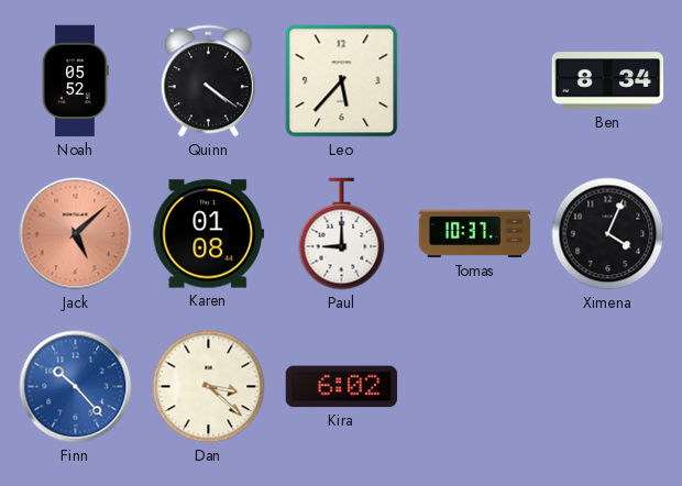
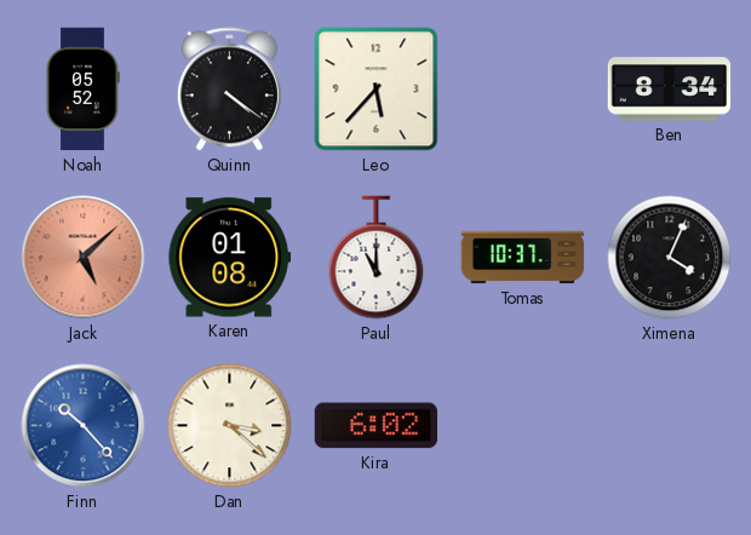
Paul: 9:00 -> 11:00
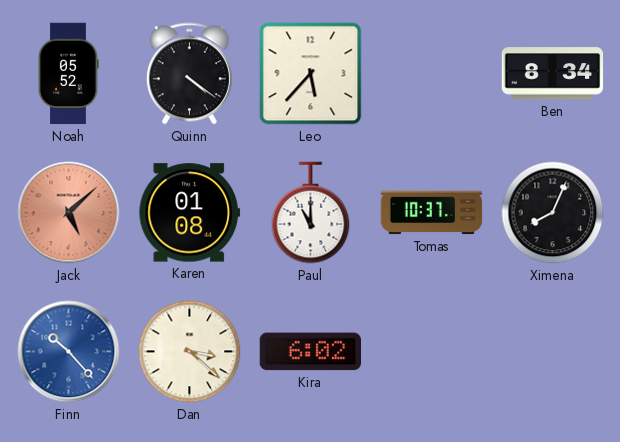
Ximena: 4:04 -> 8:04
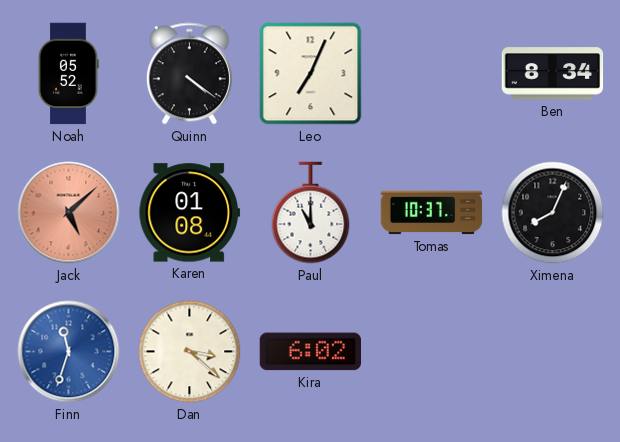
Leo: 5:37 -> 7:04
Finn: 10:23 -> 11:33
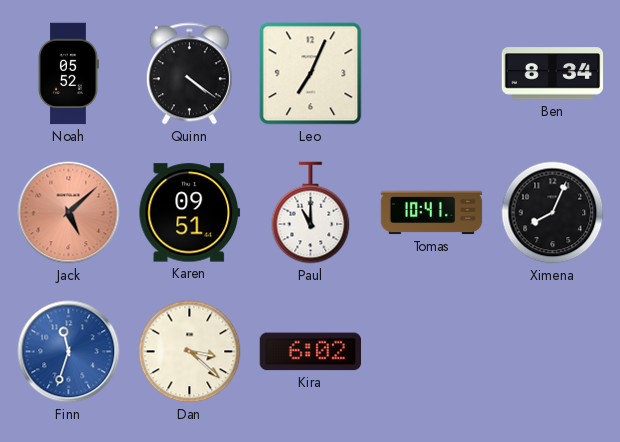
Karen: 01:08 -> 09:51
Tomas: 10:37 -> 10:41
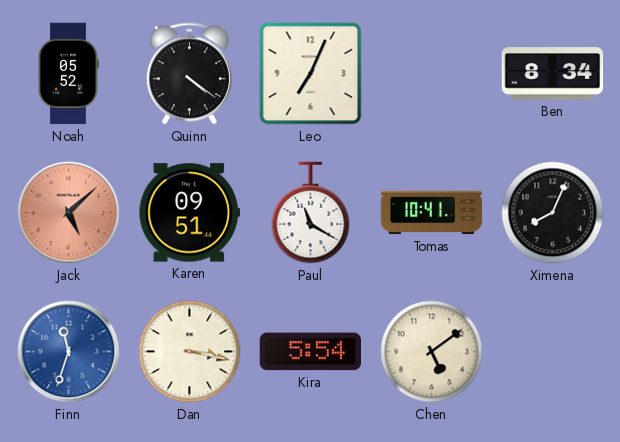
Paul: 11:00 -> 11:20
Dan: 3:22 -> 3:17
Kira: 6:02 -> 5:54
Chen: none -> 5:09
